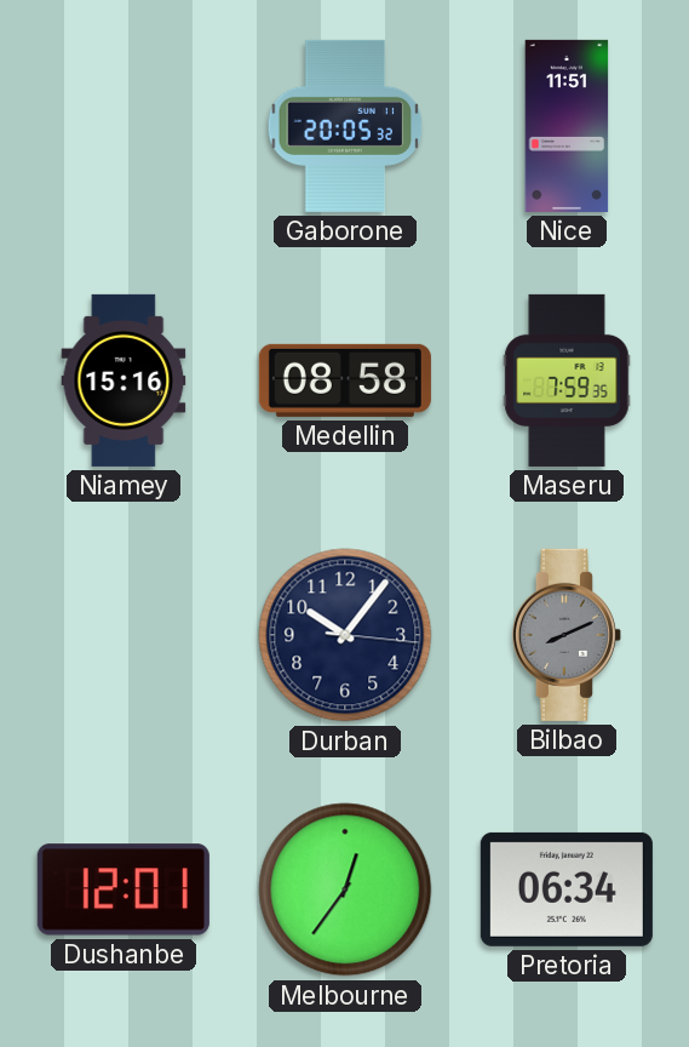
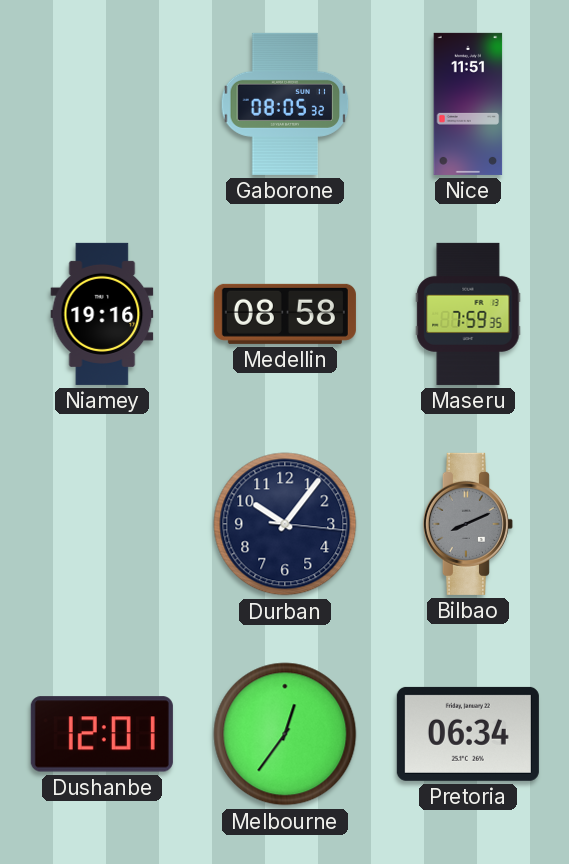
Gaborone: 20:05 -> 08:05
Niamey: 15:16 -> 19:16
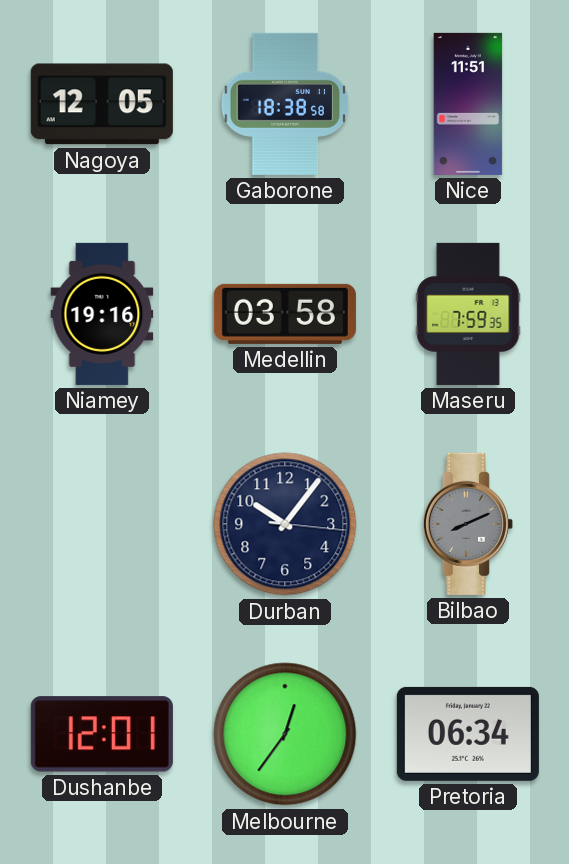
Nagoya: none -> 12:05
Gaborone: 08:05 -> 18:38
Medellin: 08:58 -> 03:58
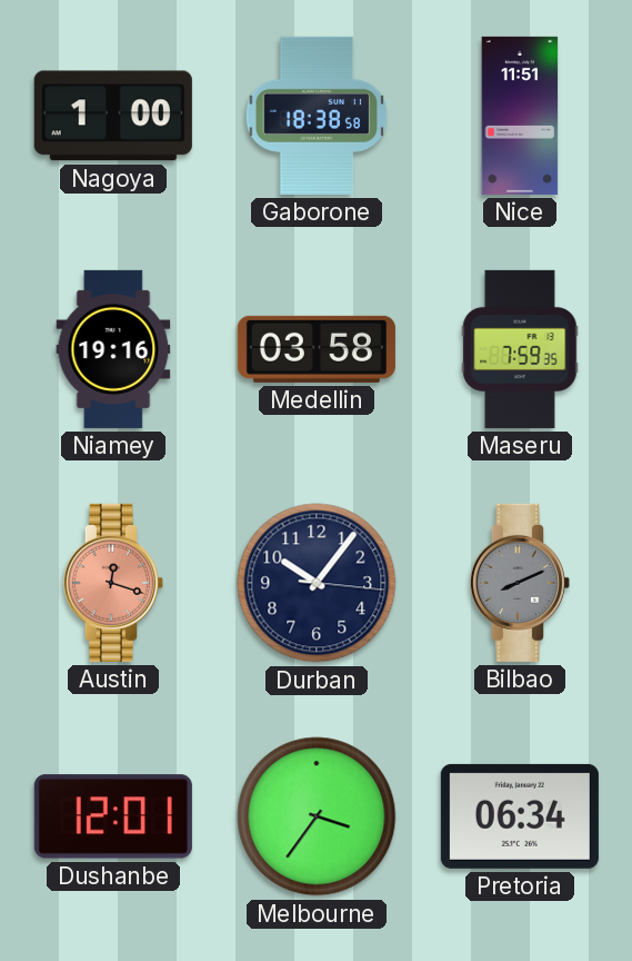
Nagoya: 12:05 -> 1:00
Austin: none -> 12:18
Melbourne: 12:36 -> 3:36
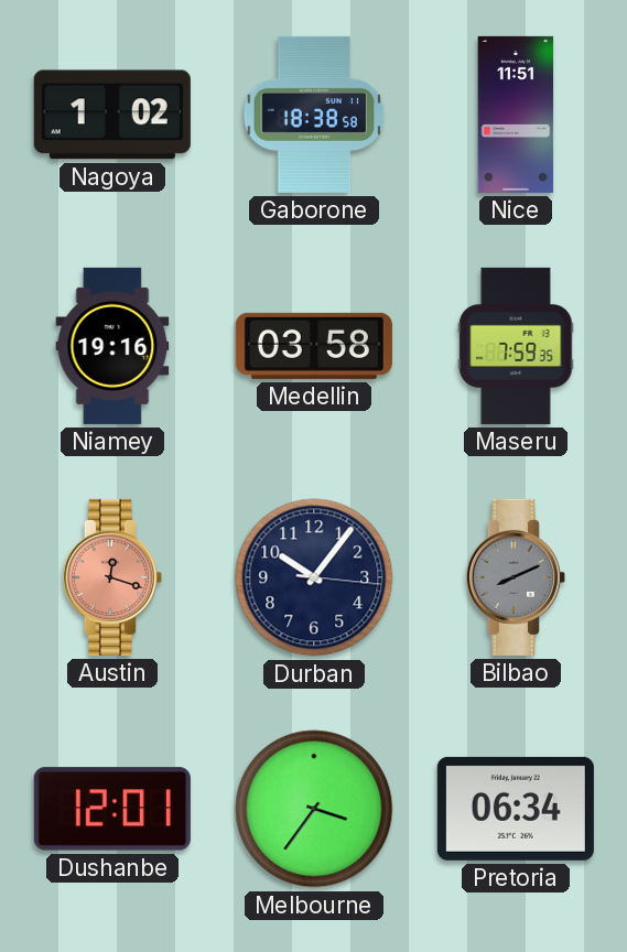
Nagoya: 1:00 -> 1:02
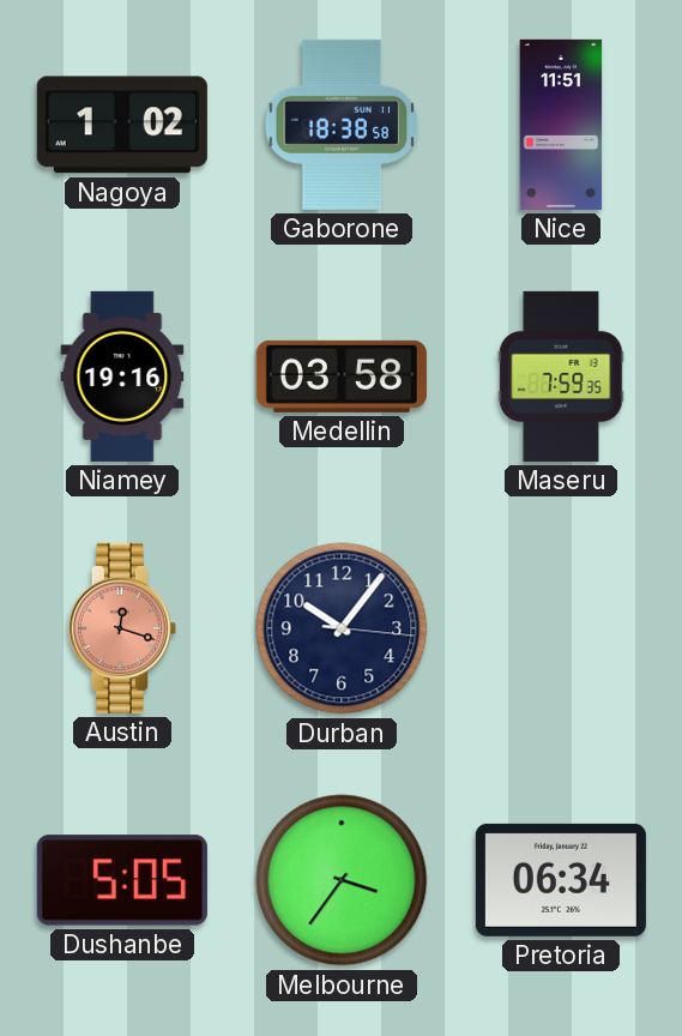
Bilbao: 8:11 -> none
Dushanbe: 12:01 -> 5:05
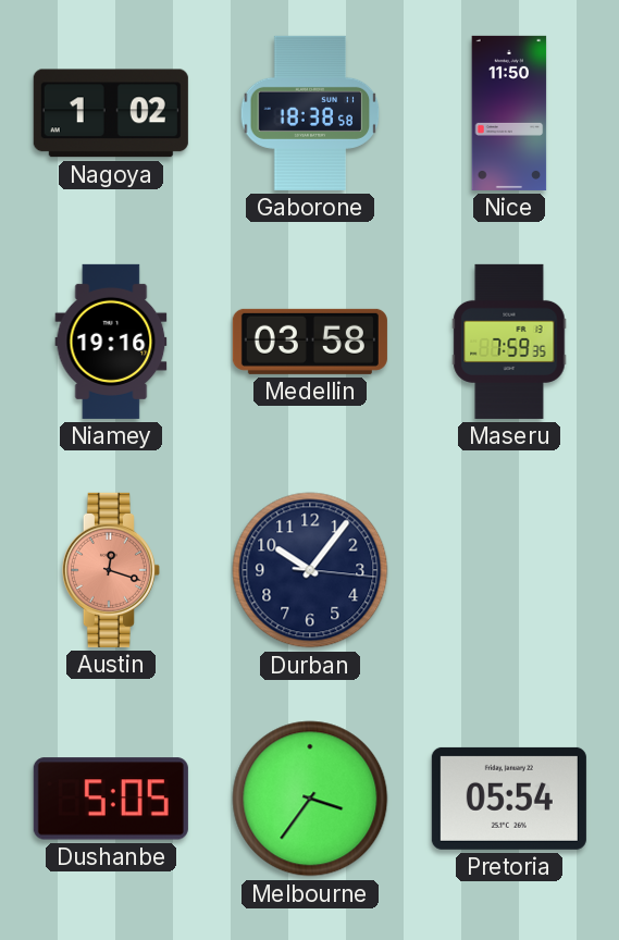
Nice: 11:51 -> 11:50
Pretoria: 06:34 -> 05:54
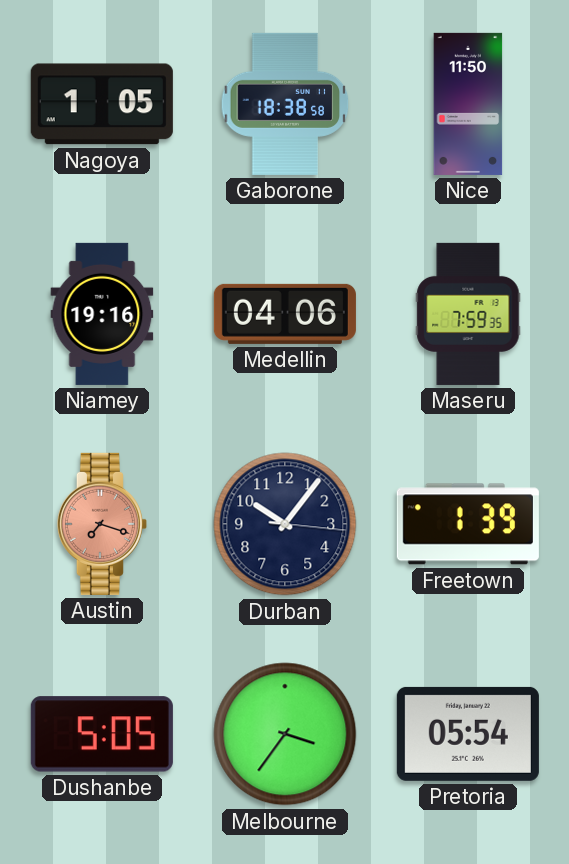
Nagoya: 1:02 -> 1:05
Medellin: 03:58 -> 04:06
Austin: 12:18 -> 7:18
Freetown: none -> 1:39
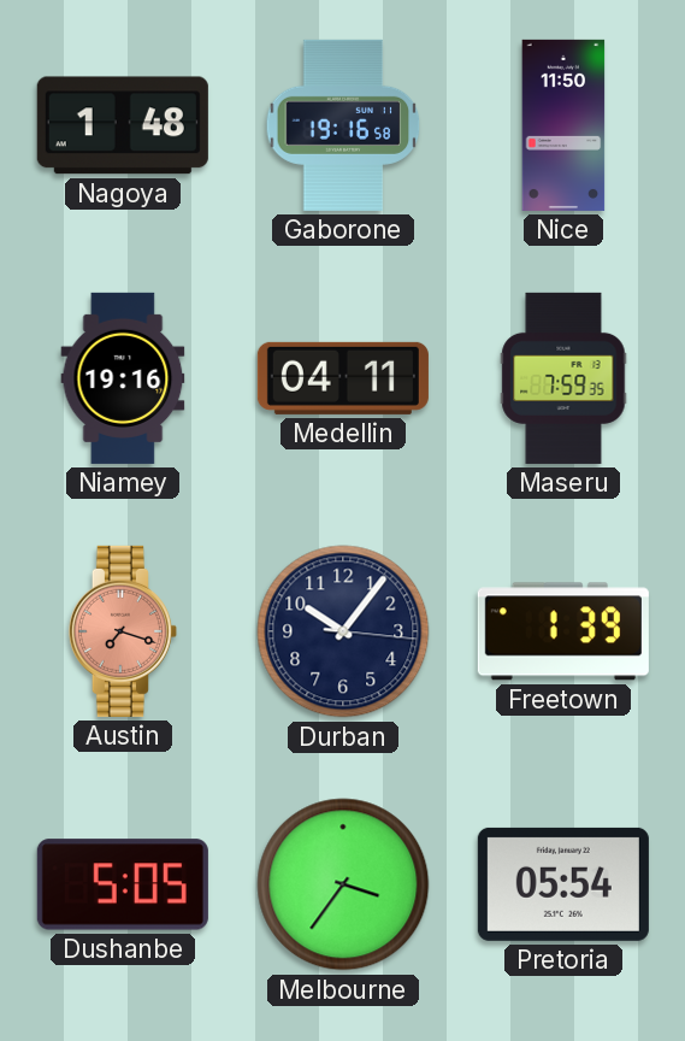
Nagoya: 1:05 -> 1:48
Gaborone: 18:38 -> 19:16
Medellin: 04:06 -> 04:11
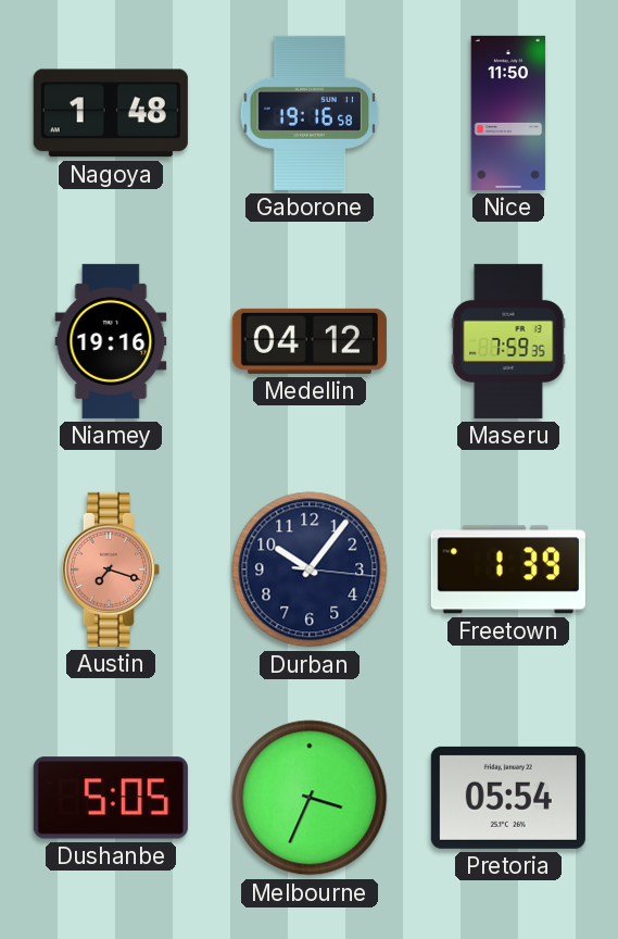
Medellin: 04:11 -> 04:12
Melbourne: 3:36 -> 3:34
